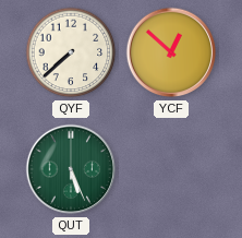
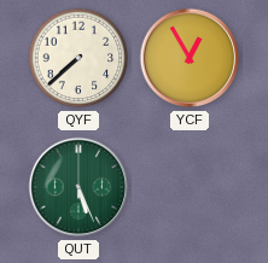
YCF: 12:52 -> 12:55
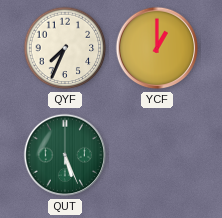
QYF: 7:38 -> 7:34
YCF: 12:55 -> 1:00
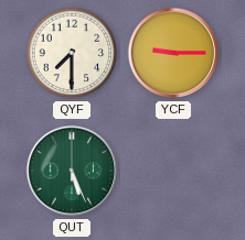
QYF: 7:34 -> 7:30
YCF: 1:00 -> 9:15
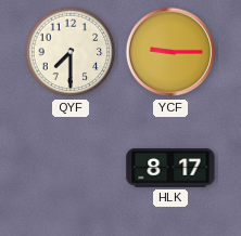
QUT: 5:26 -> none
HLK: none -> 8:17
